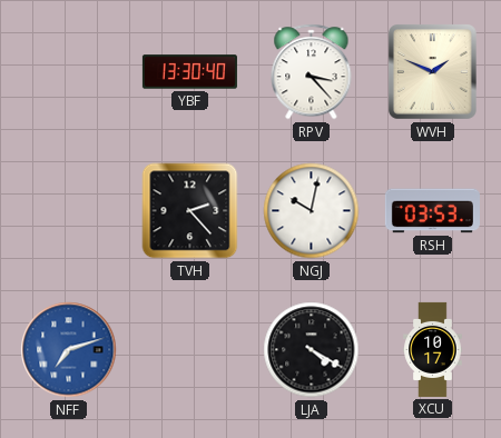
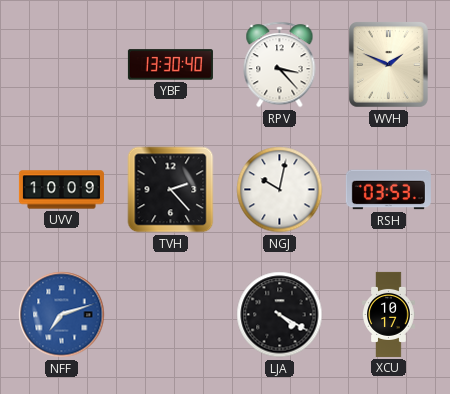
UVV: none -> 10:09
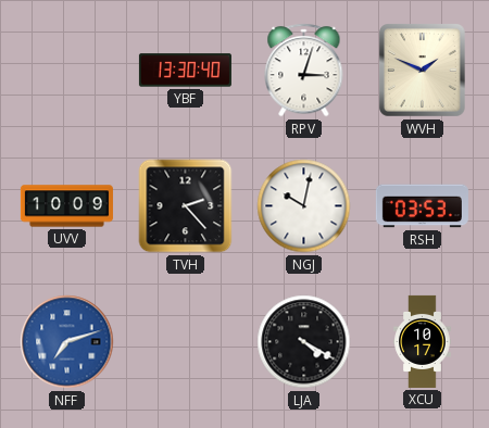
RPV: 3:23 -> 3:03
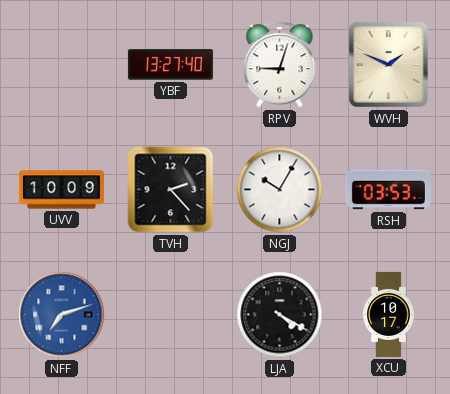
YBF: 13:30 -> 13:27
RPV: 3:03 -> 9:03
NGJ: 10:02 -> 10:05
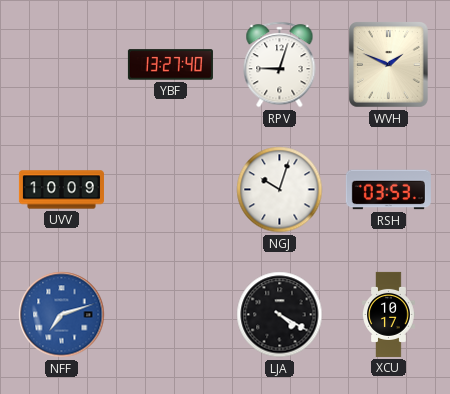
TVH: 2:23 -> none
NGJ: 10:05 -> 10:03
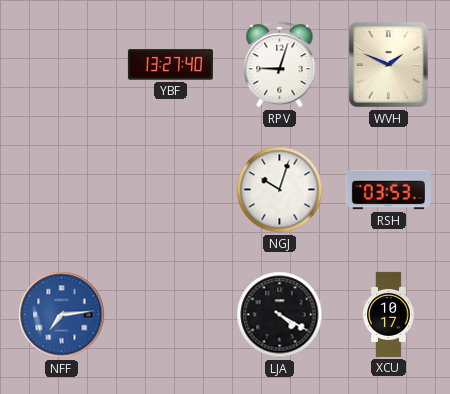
UVV: 10:09 -> none
NFF: 7:12 -> 7:14
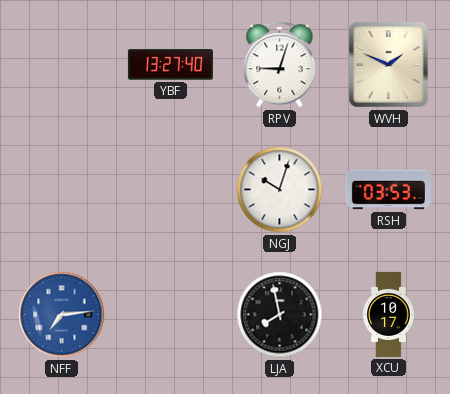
LJA: 4:20 -> 7:58
